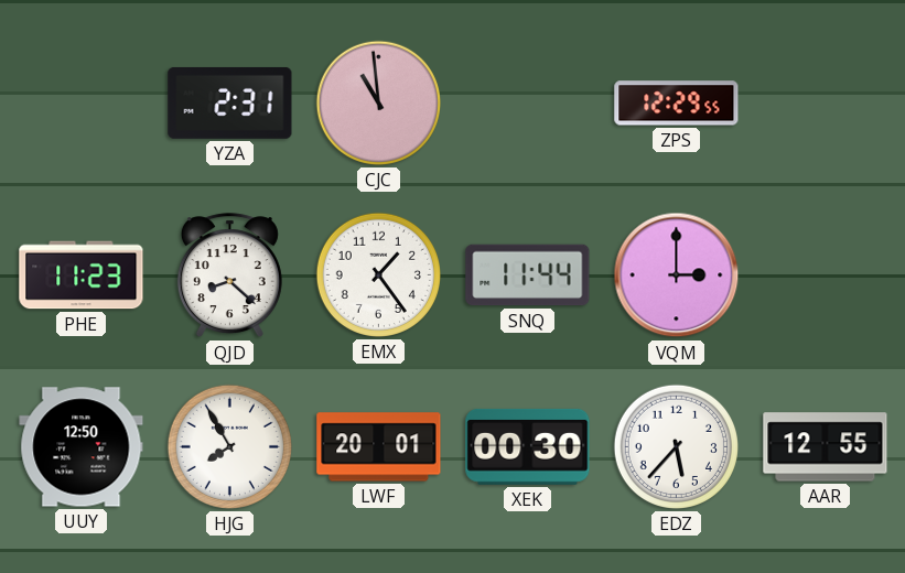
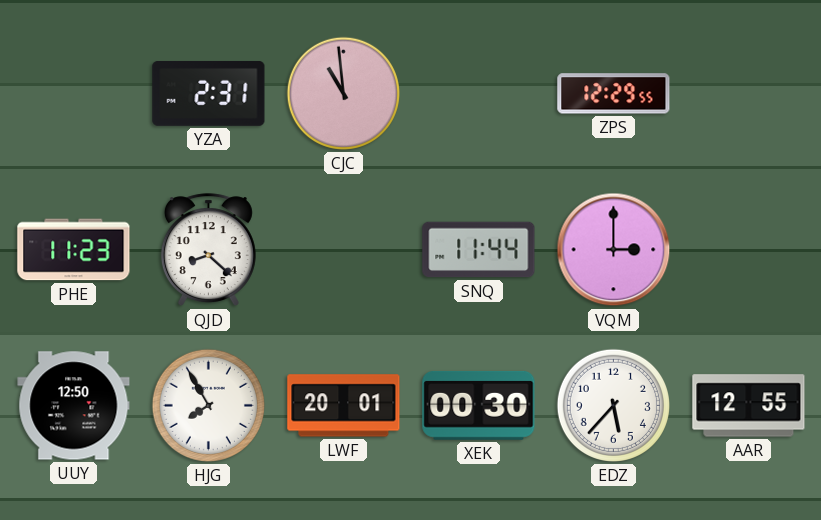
EMX: 1:24 -> none
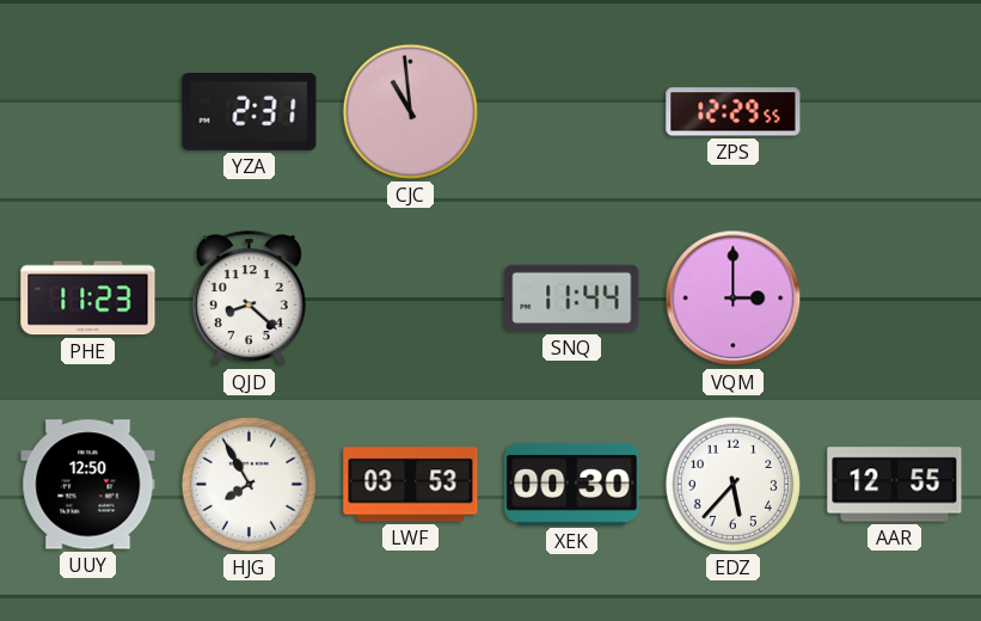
LWF: 20:01 -> 03:53
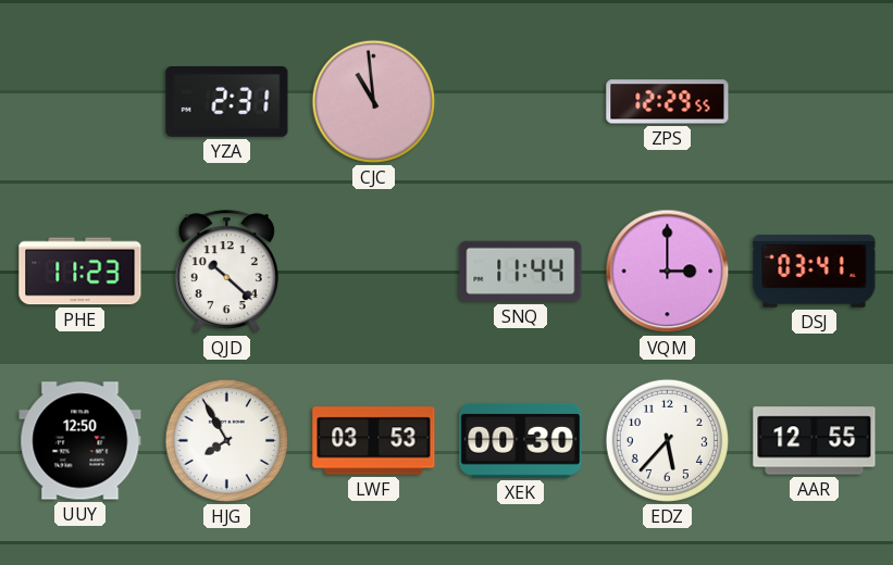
QJD: 8:22 -> 10:22
DSJ: none -> 03:41
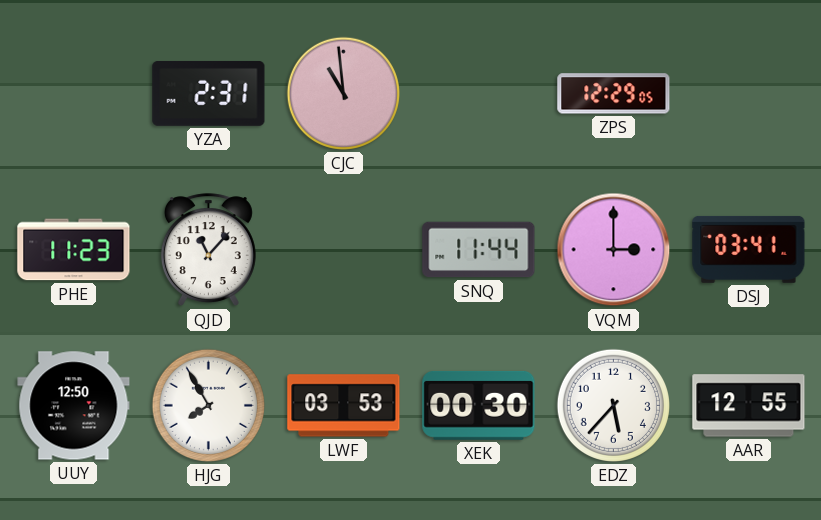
ZPS: 12:29:55 -> 12:29:05
QJD: 10:22 -> 11:07
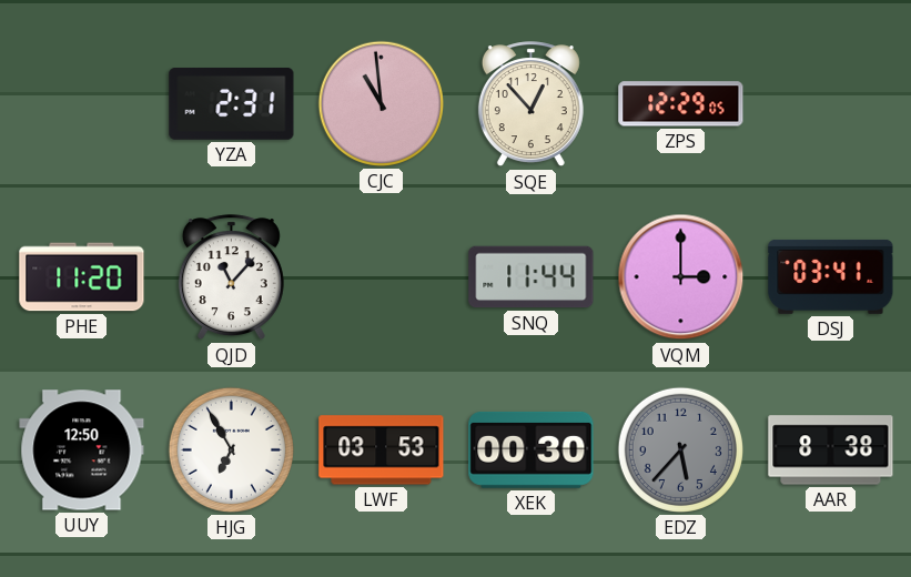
SQE: none -> 12:53
PHE: 11:23 -> 11:20
HJG: 7:55 -> 6:55
EDZ dial: white -> grey
AAR: 12:55 -> 8:38
